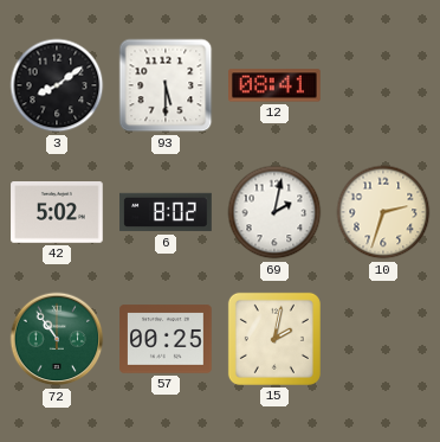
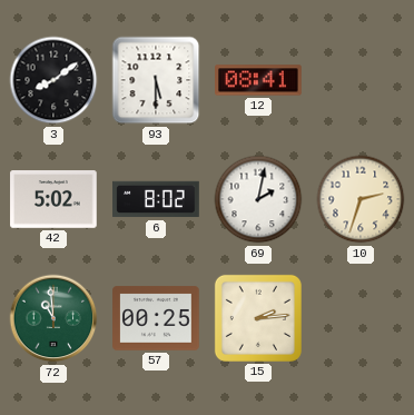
72: 10:54 -> 10:59
15: 2:02 -> 2:14
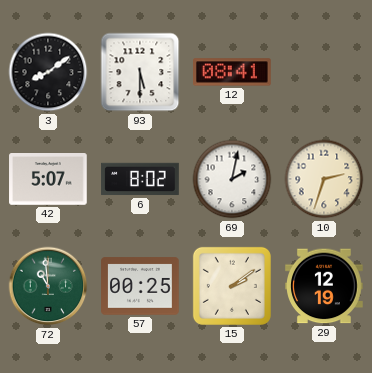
42: 5:02 -> 5:07
15: 2:14 -> 2:09
29: none -> 12:19
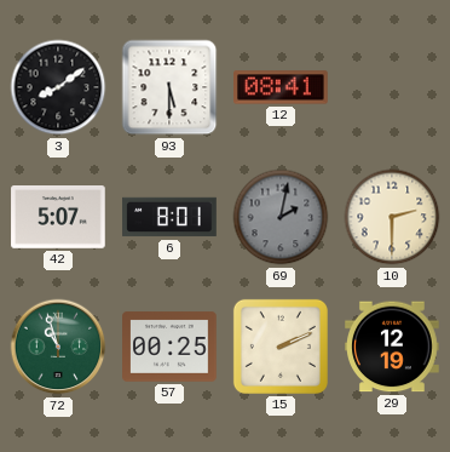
6: 8:02 -> 8:01
69 dial: white -> grey
10: 2:33 -> 2:30
72: 10:59 -> 10:57
15: 2:09 -> 2:11
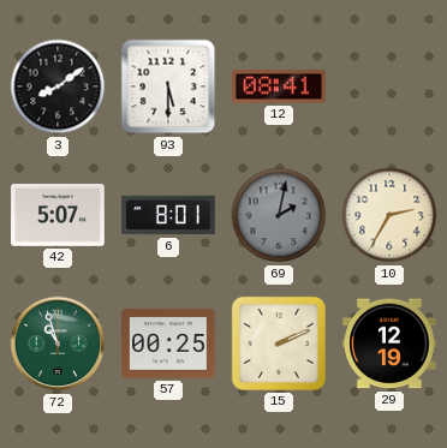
10: 2:30 -> 2:35
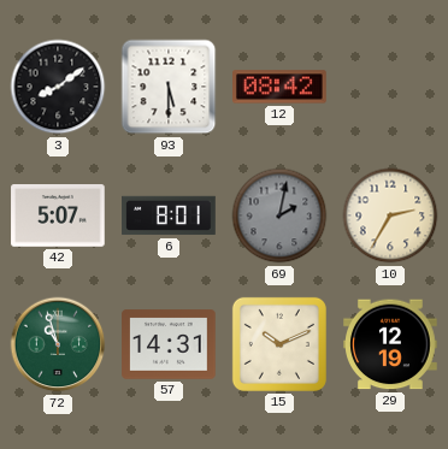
12: 08:41 -> 08:42
57: 00:25 -> 14:31
15: 2:11 -> 10:11
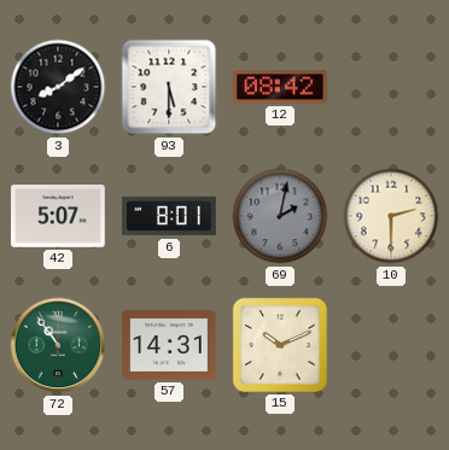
10: 2:35 -> 2:30
72: 10:57 -> 10:54
29: 12:19 -> none
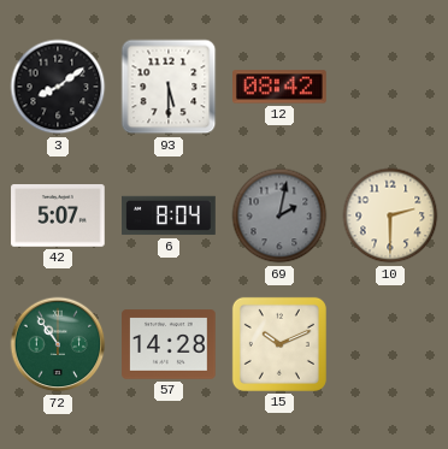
6: 8:01 -> 8:04
57: 14:31 -> 14:28
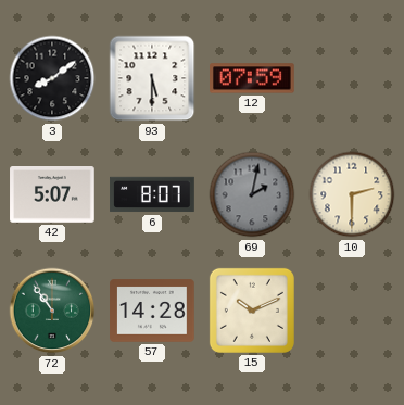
12: 08:42 -> 07:59
6: 8:04 -> 8:07
